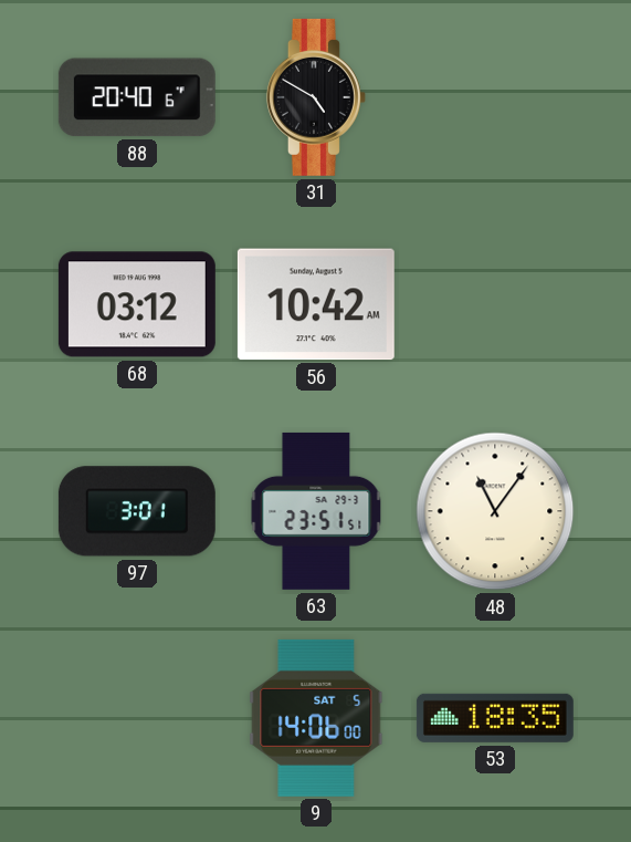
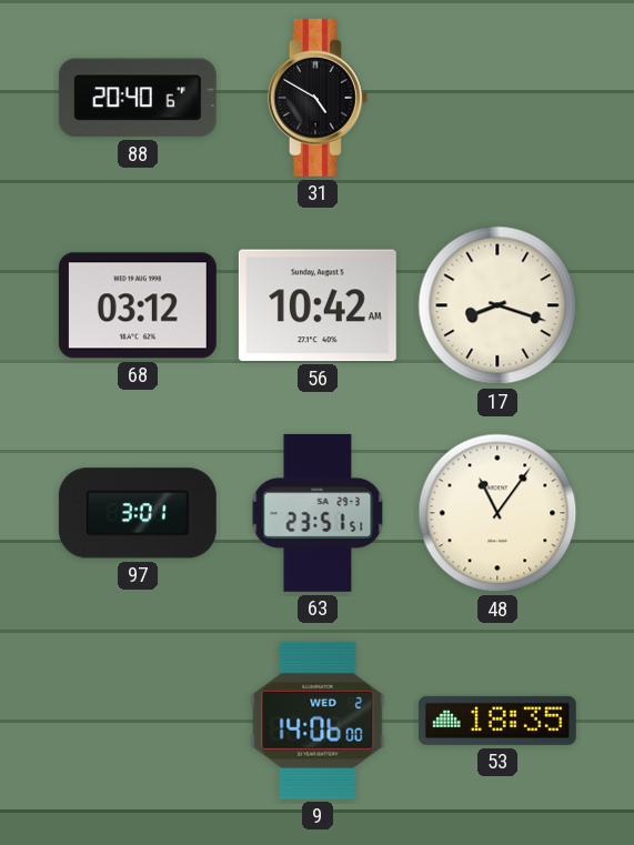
17: none -> 8:18
9 date: SAT 5 -> WED 2
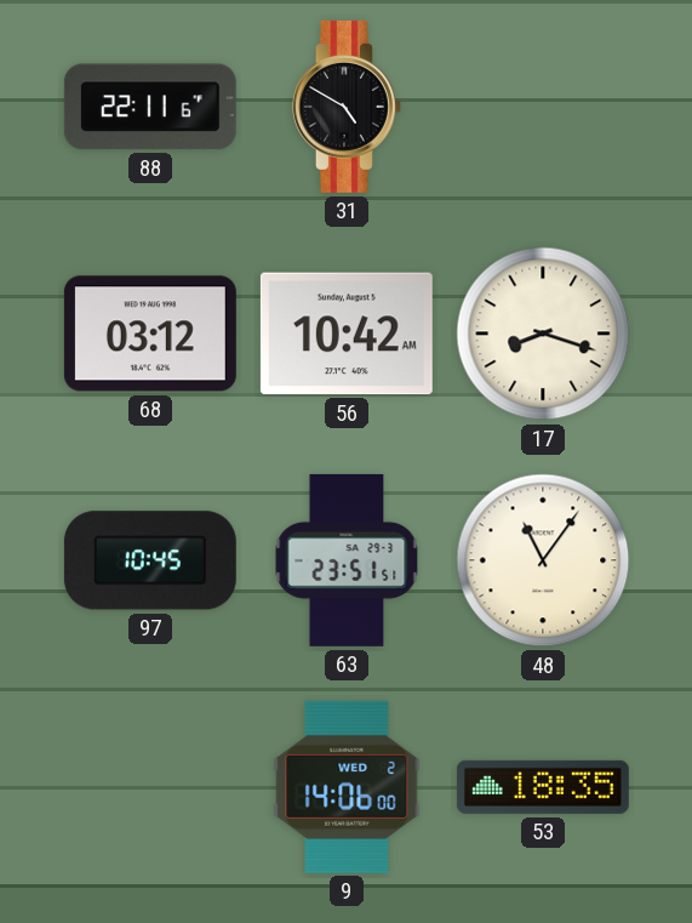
88: 20:40 -> 22:11
97: 3:01 -> 10:45
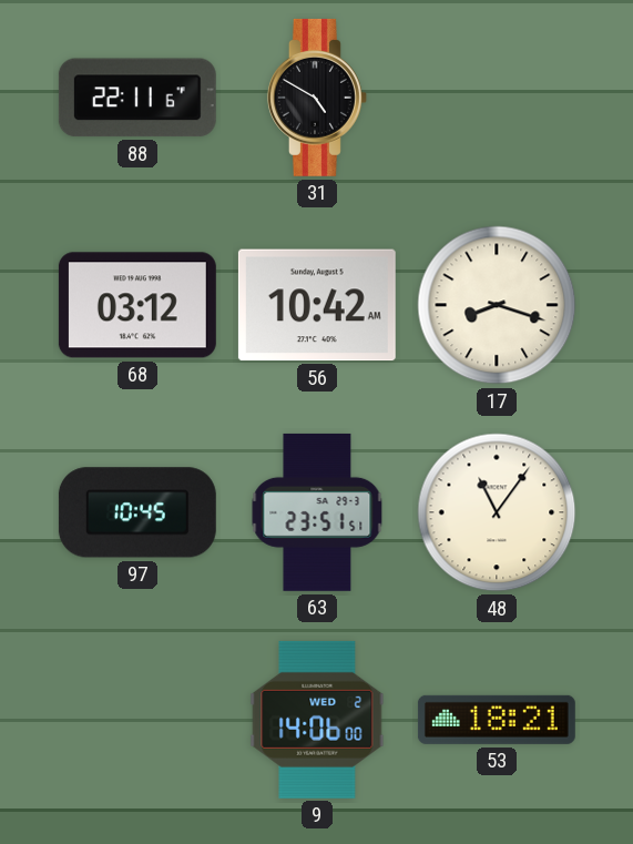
53: 18:35 -> 18:21
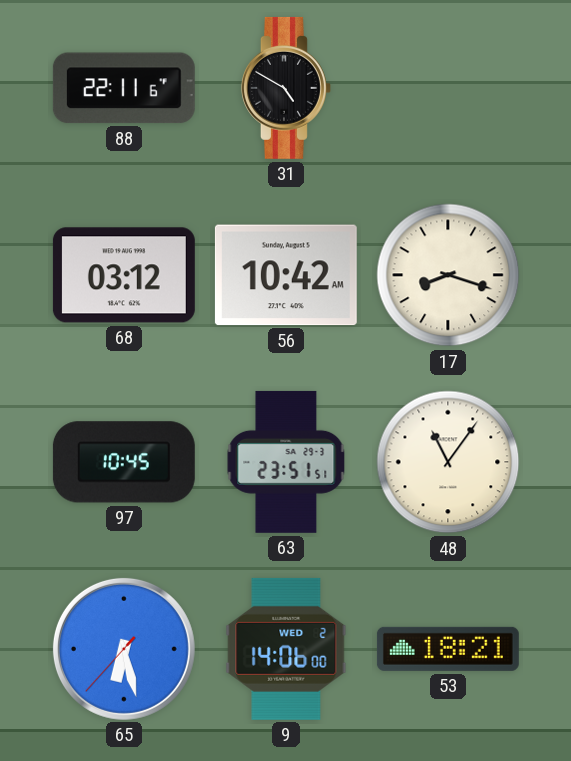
65: none -> 6:27
